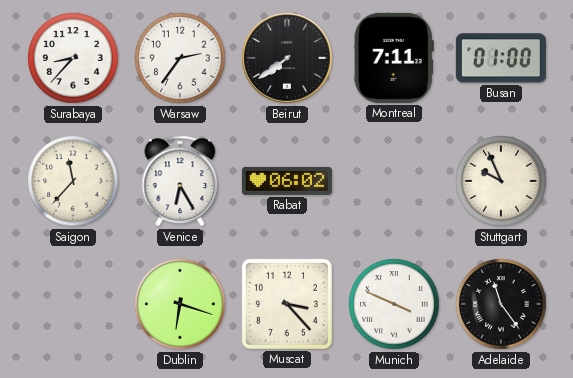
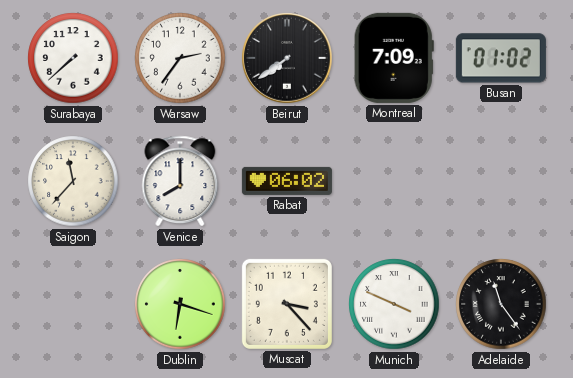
Surabaya: 8:37 -> 7:38
Montreal: 7:11 -> 7:09
Busan: 01:00 -> 01:02
Venice: 6:25 -> 8:00
Stuttgart: 9:56 -> none
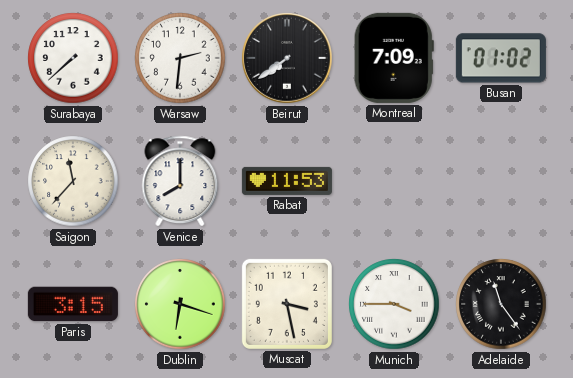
Warsaw: 2:36 -> 2:31
Rabat: 06:02 -> 11:53
Paris: none -> 3:15
Muscat: 3:23 -> 3:28
Munich: 3:49 -> 3:45
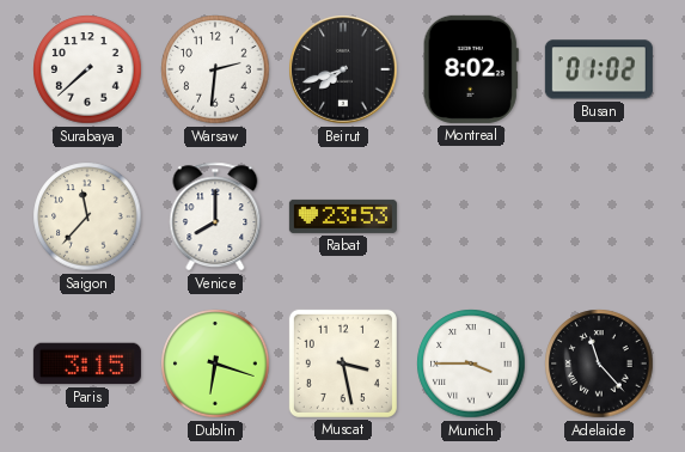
Beirut: 7:39 -> 7:42
Montreal: 7:09 -> 8:02
Rabat: 11:53 -> 23:53
Adelaide: 11:24 -> 11:23
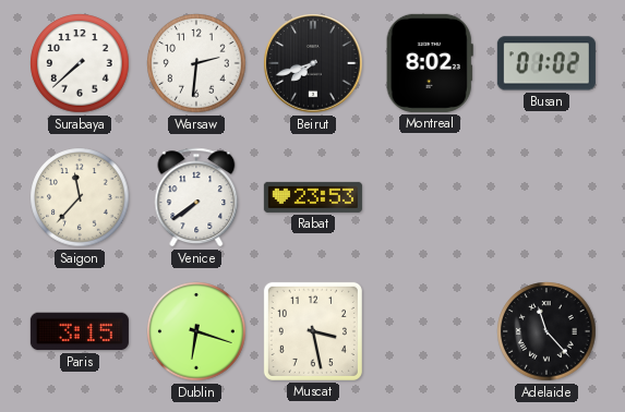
Venice: 8:00 -> 7:39
Munich: 3:45 -> none
